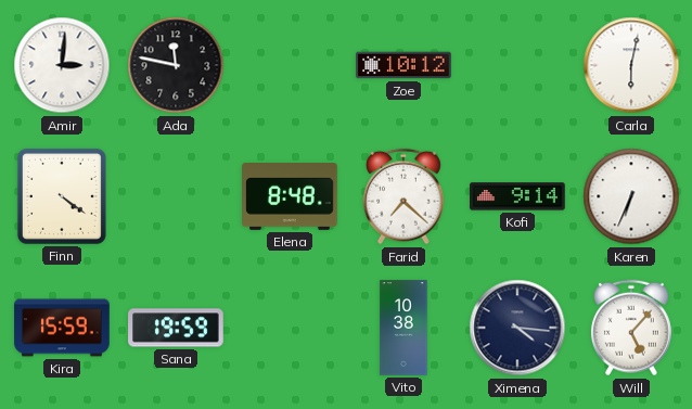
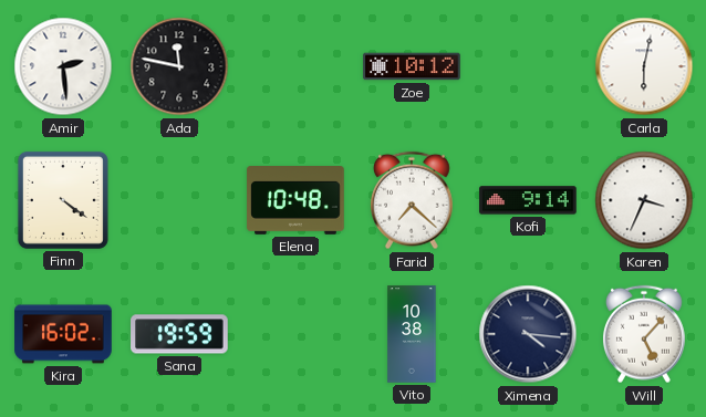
Amir: 3:01 -> 2:29
Elena: 8:48 -> 10:48
Karen: 6:34 -> 3:34
Kira: 15:59 -> 16:02
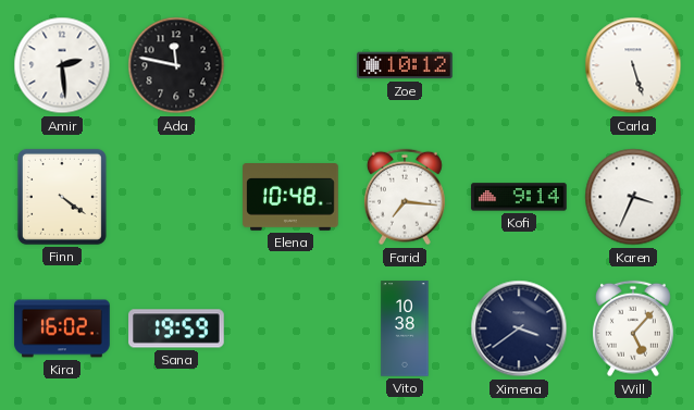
Carla: 6:02 -> 5:27
Farid: 7:22 -> 7:16
Ximena: 4:16 -> 3:39
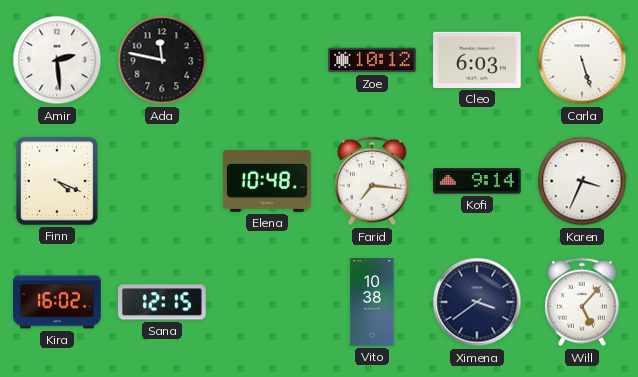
Cleo: none -> 6:03
Finn: 4:21 -> 4:19
Sana: 19:59 -> 12:15
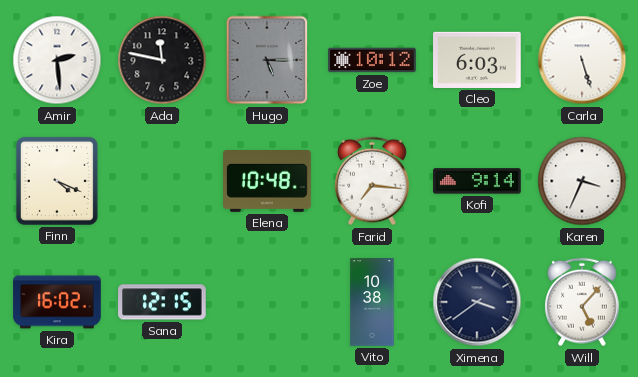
Hugo: none -> 5:15
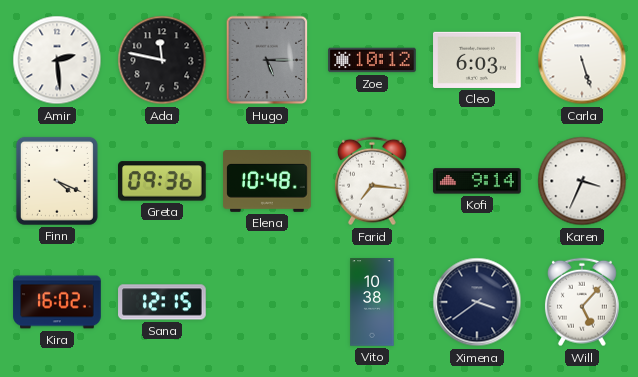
Greta: none -> 09:36
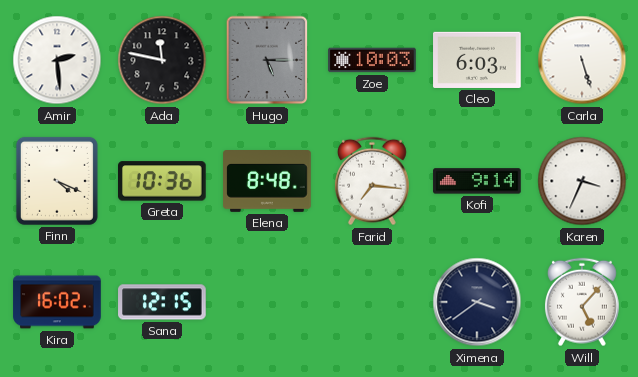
Zoe: 10:12 -> 10:03
Greta: 09:36 -> 10:36
Elena: 10:48 -> 8:48
Vito: 10:38 -> none
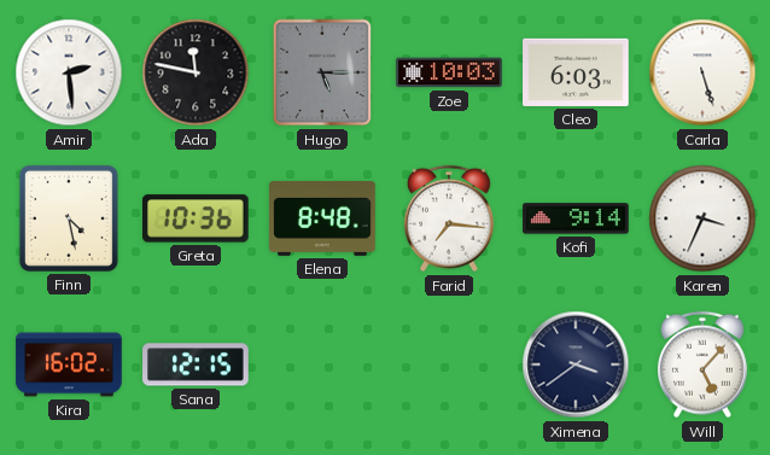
Finn: 4:19 -> 4:28
